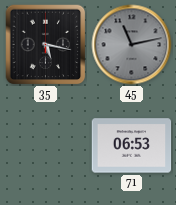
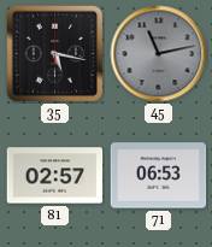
81: none -> 02:57
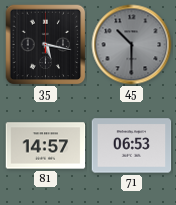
45: 11:13 -> 10:30
81: 02:57 -> 14:57
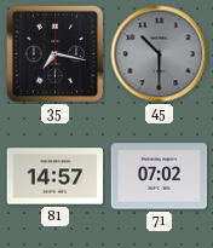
35: 5:17 -> 7:17
71: 06:53 -> 07:02
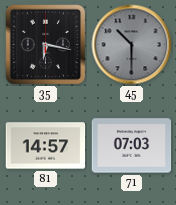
35: 7:17 -> 6:17
71: 07:02 -> 07:03
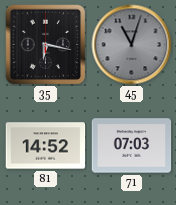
45: 10:30 -> 11:03
81: 14:57 -> 14:52
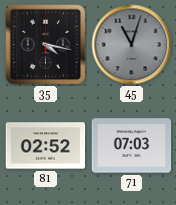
35: 6:17 -> 4:17
81: 14:52 -> 02:52
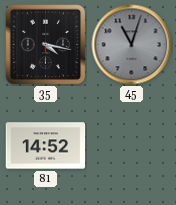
81: 02:52 -> 14:52
71: 07:03 -> none
